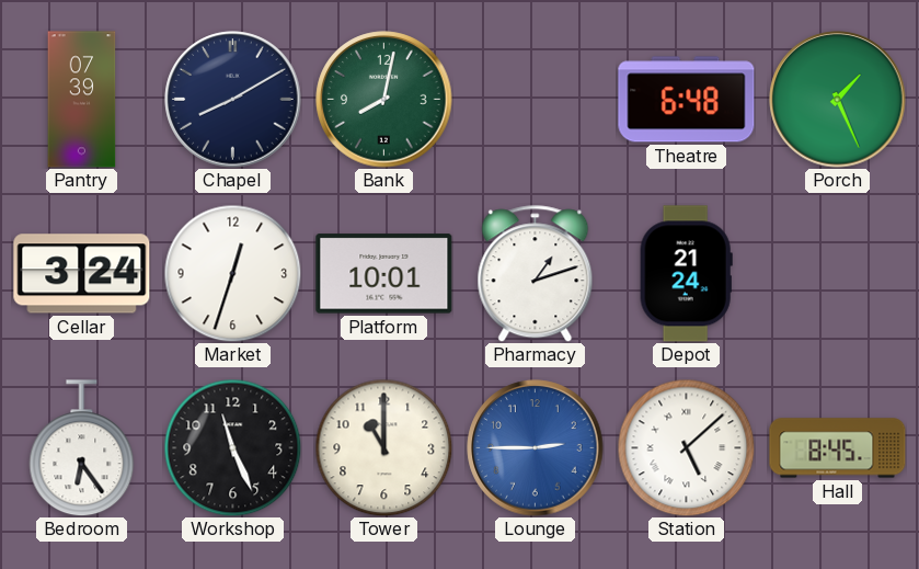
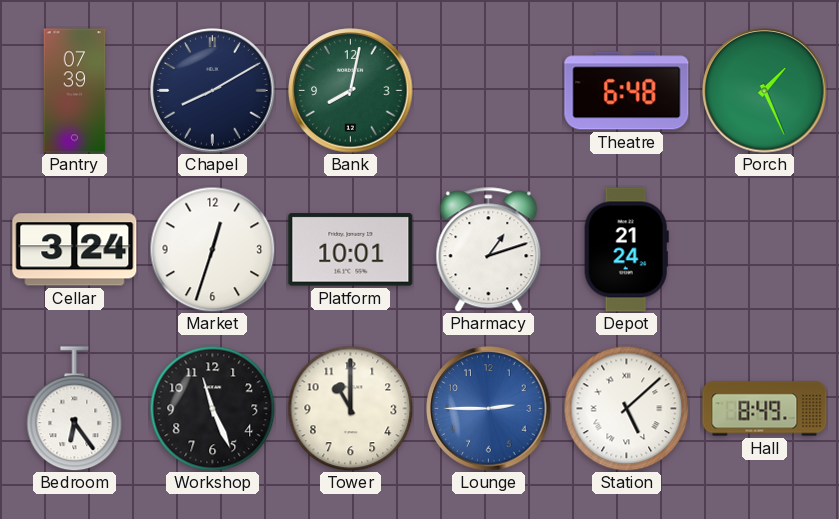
Hall: 8:45 -> 8:49
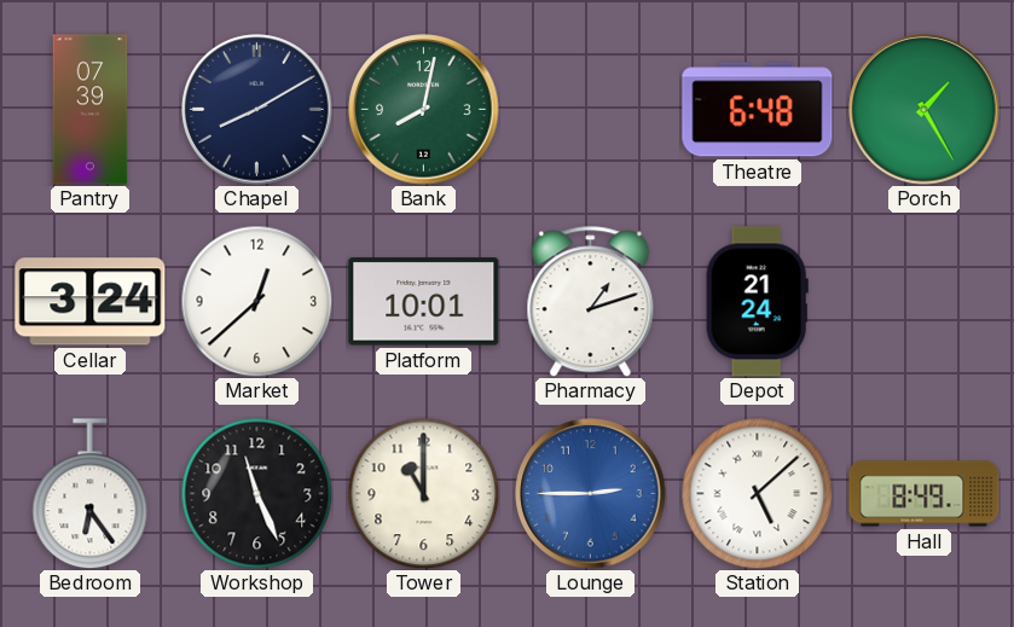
Porch: 1:26 -> 1:25
Market: 12:33 -> 12:38
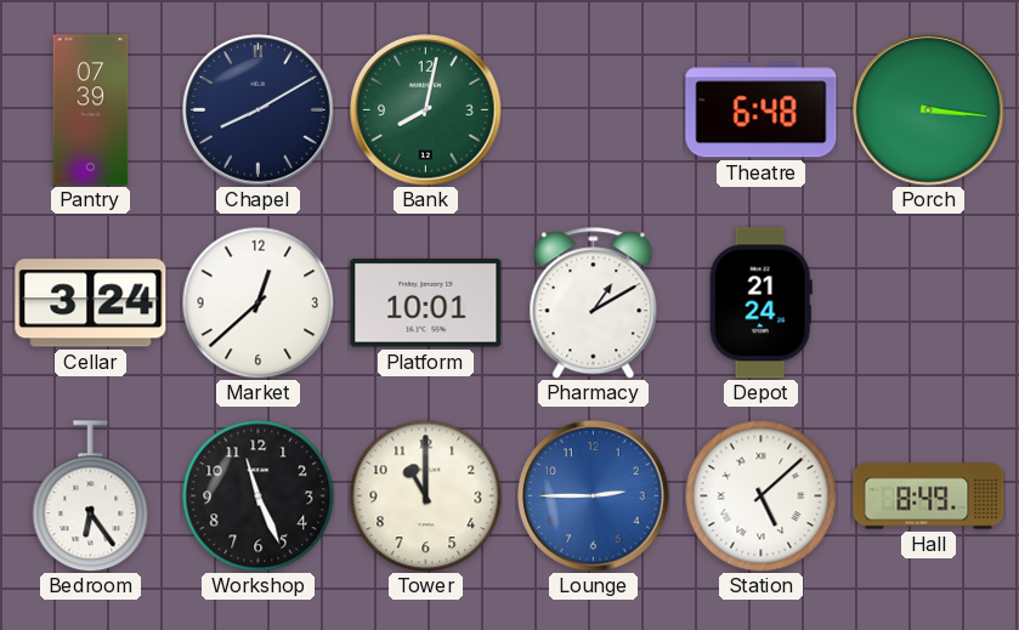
Porch: 1:25 -> 3:16
Pharmacy: 1:12 -> 1:10
